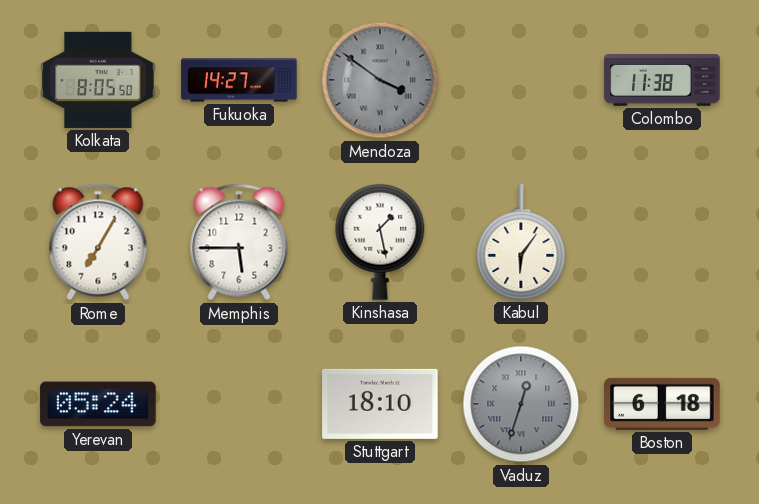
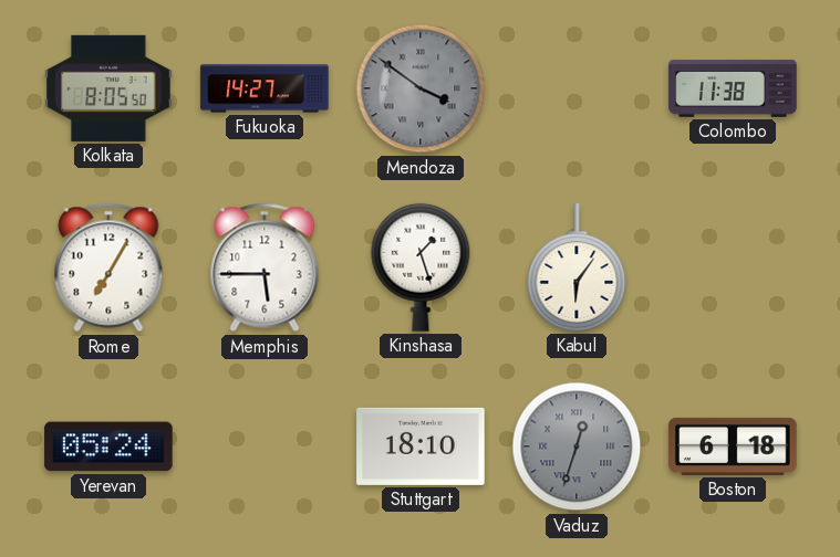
Kinshasa: 1:28 -> 1:27
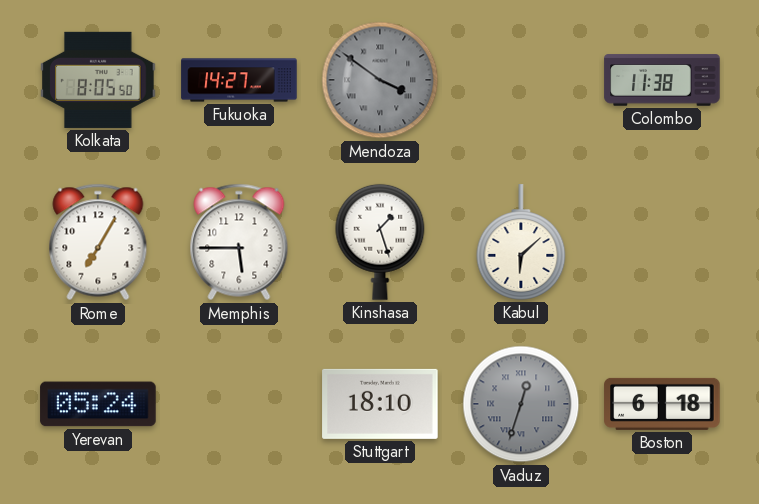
Kabul: 6:06 -> 6:08
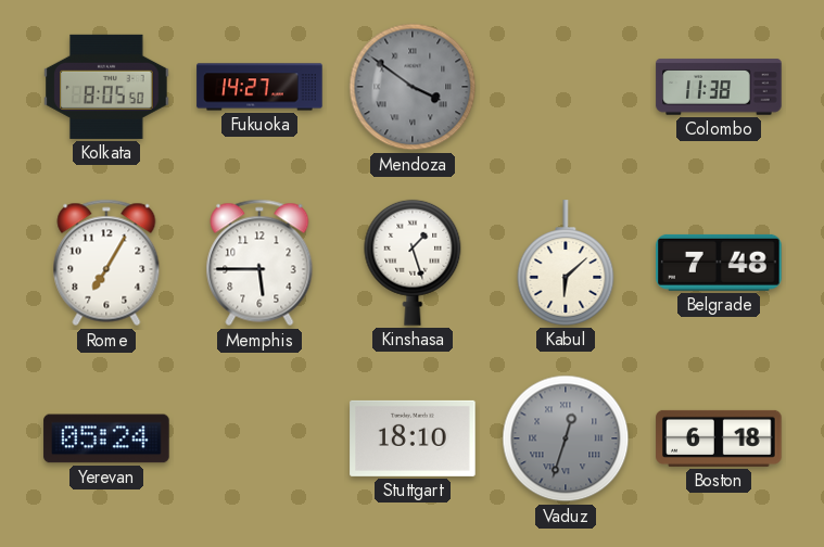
Belgrade: none -> 7:48
